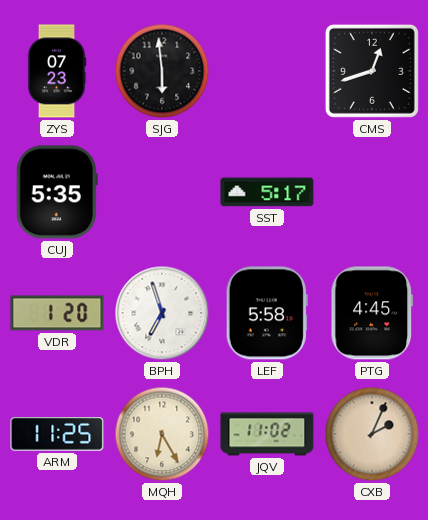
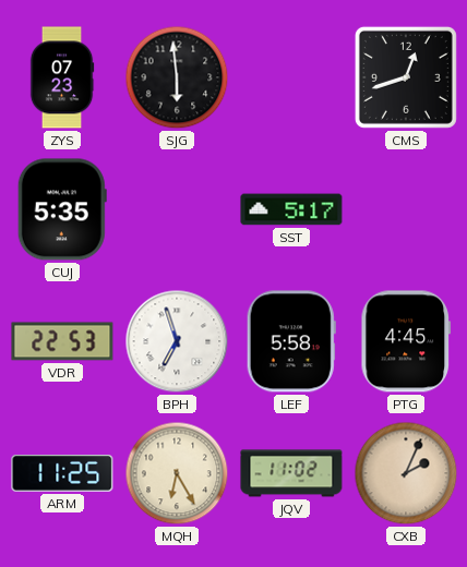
VDR: 1:20 -> 22:53
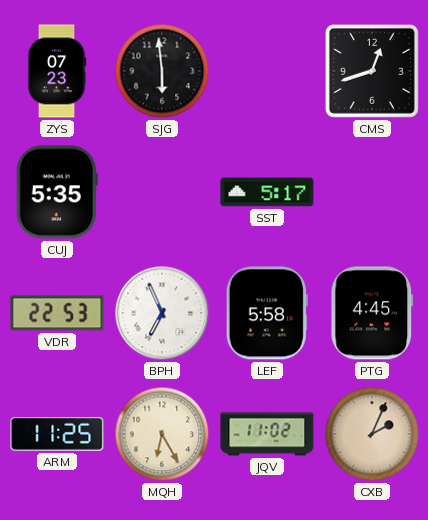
BPH: 6:57 -> 6:56
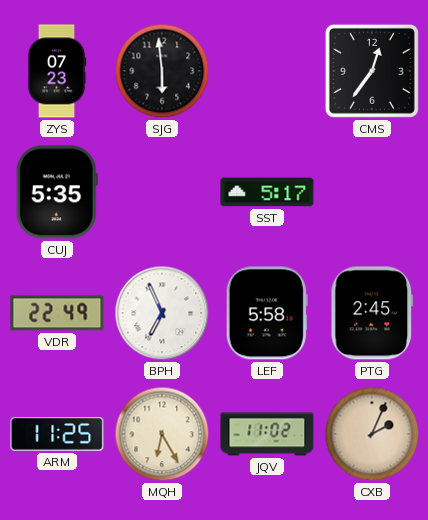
CMS: 12:42 -> 12:36
VDR: 22:53 -> 22:49
PTG: 4:45 -> 2:45
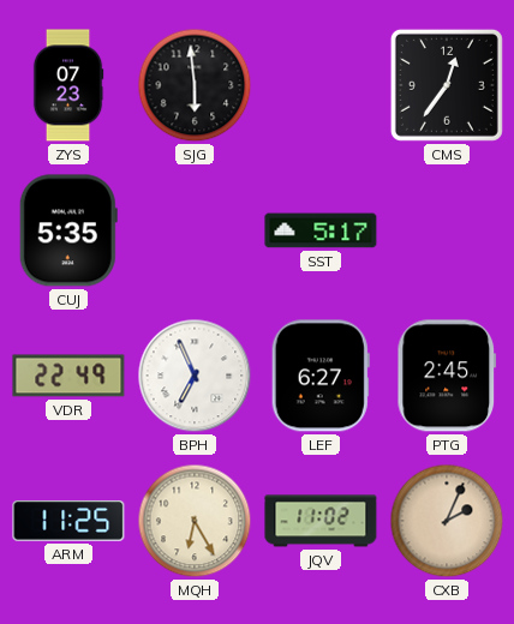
LEF: 5:58 -> 6:27
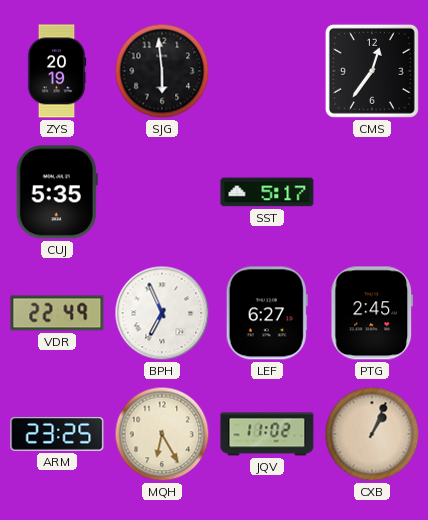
ZYS: 07:23 -> 20:19
ARM: 11:25 -> 23:25
CXB: 2:04 -> 1:04
